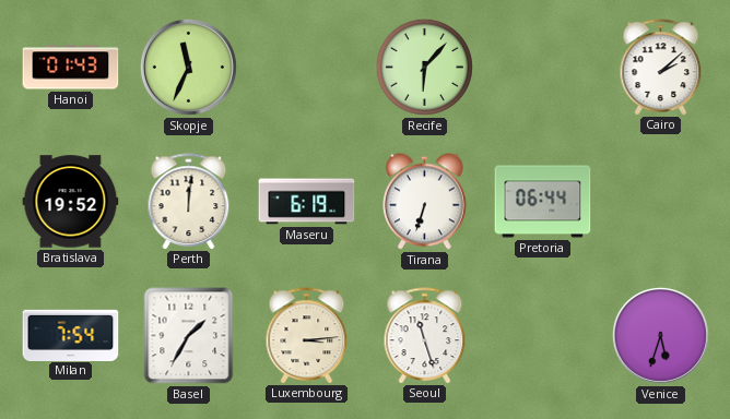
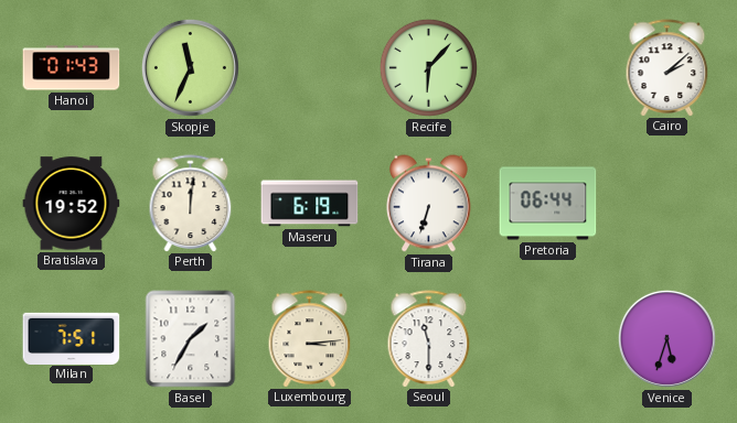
Milan: 7:54 -> 7:51
Seoul: 11:27 -> 11:30
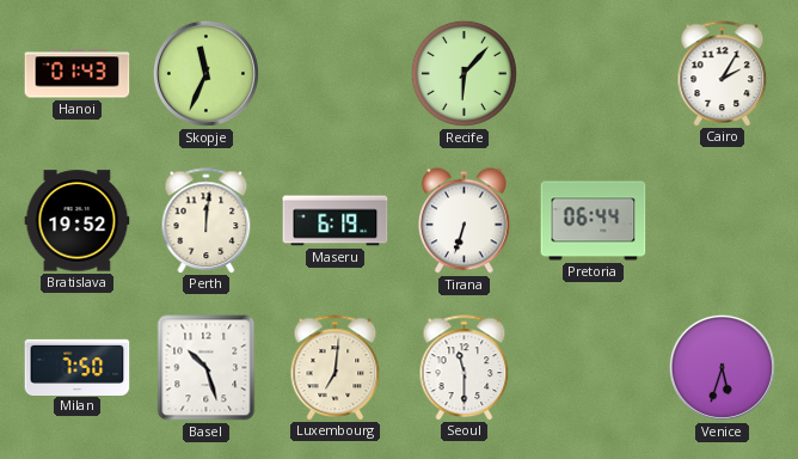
Cairo: 2:08 -> 2:05
Milan: 7:51 -> 7:50
Basel: 1:35 -> 10:27
Luxembourg: 3:14 -> 7:01
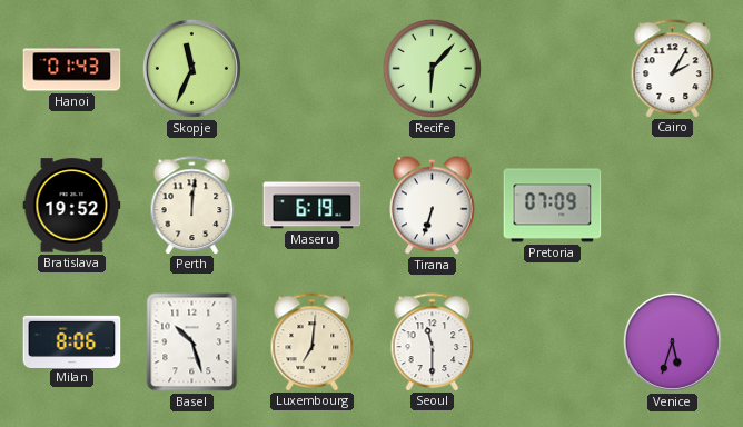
Pretoria: 06:44 -> 07:09
Milan: 7:50 -> 8:06
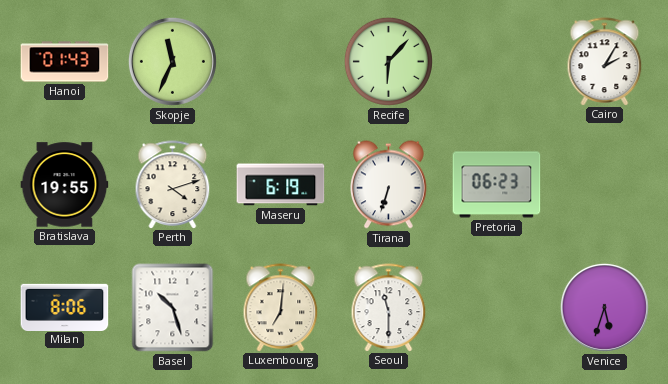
Bratislava: 19:52 -> 19:55
Perth: 12:01 -> 4:12
Pretoria: 07:09 -> 06:23
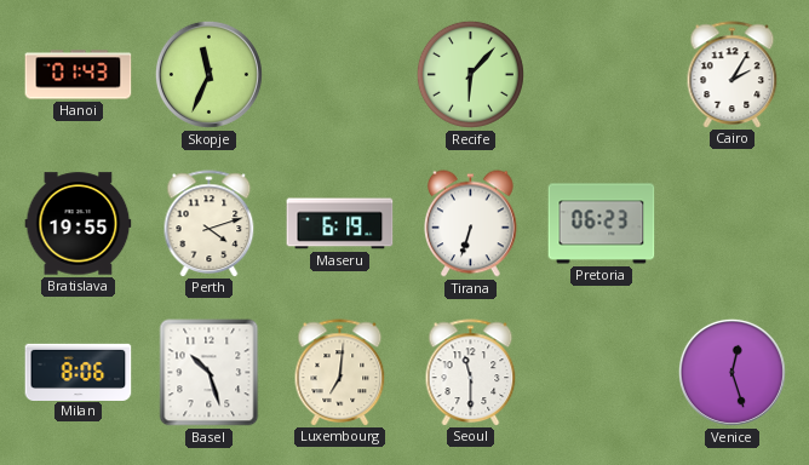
Venice: 5:33 -> 12:27
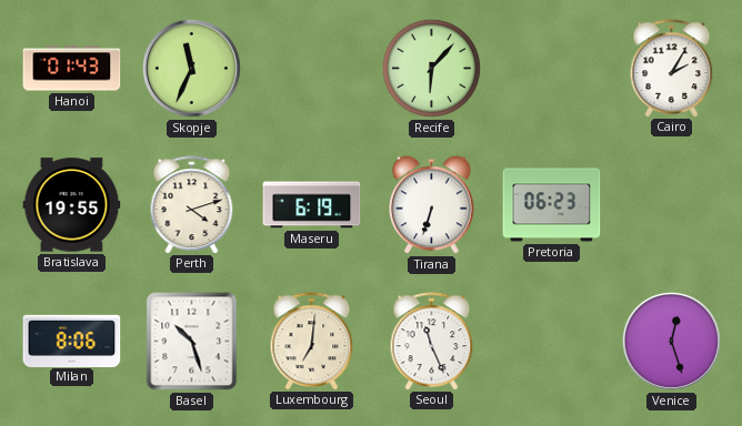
Seoul: 11:30 -> 11:26
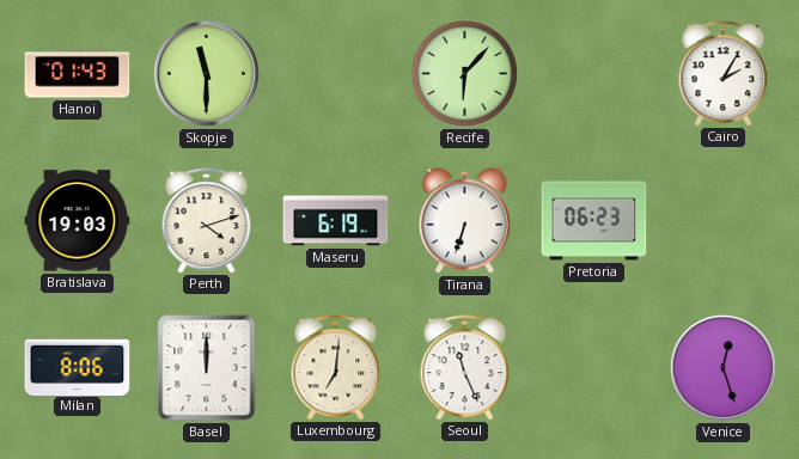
Skopje: 11:34 -> 11:30
Bratislava: 19:55 -> 19:03
Basel: 10:27 -> 12:00
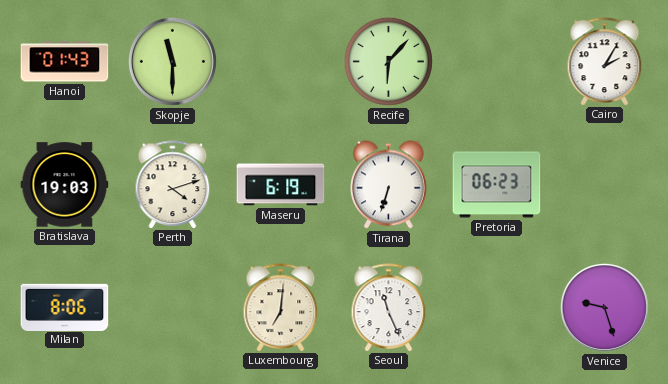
Basel: 12:00 -> none
Venice: 12:27 -> 9:27
